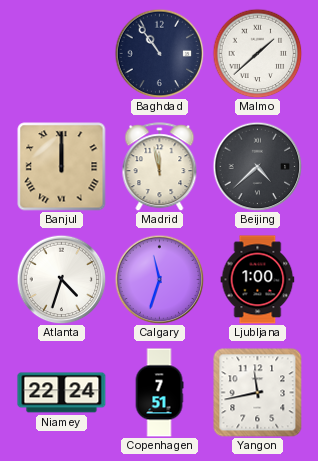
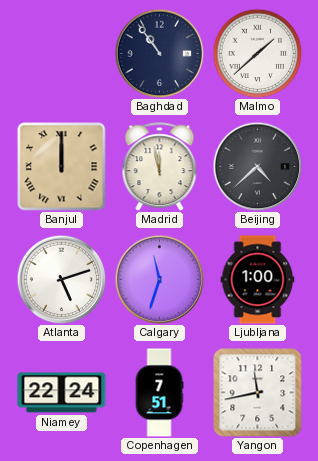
Atlanta: 4:33 -> 5:12
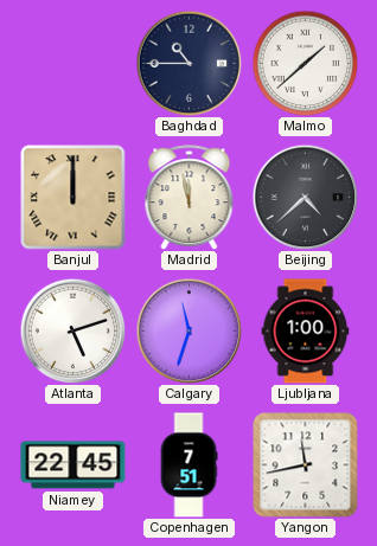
Baghdad: 10:54 -> 10:45
Niamey: 22:24 -> 22:45
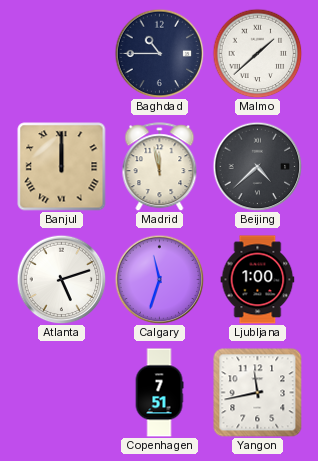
Niamey: 22:45 -> none
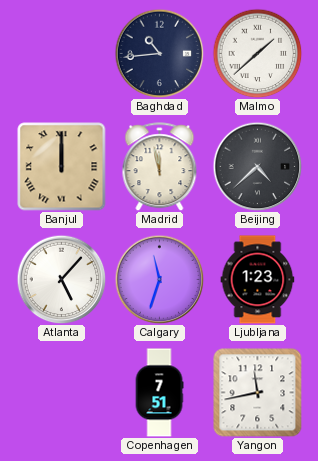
Baghdad: 10:45 -> 10:44
Atlanta: 5:12 -> 5:07
Ljubljana: 1:00 -> 1:23
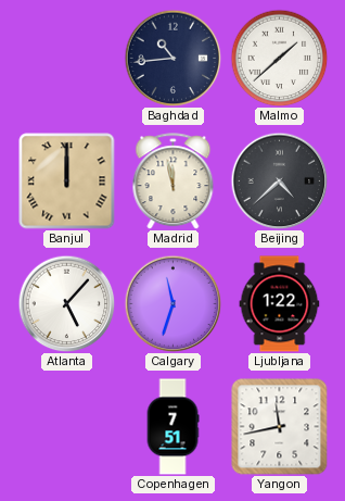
Ljubljana: 1:23 -> 1:22
